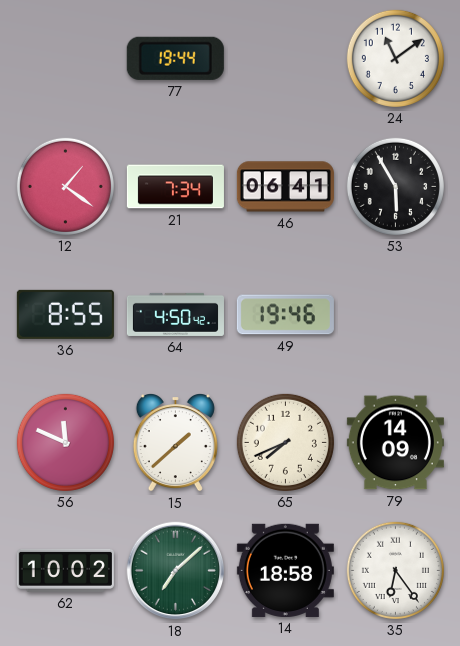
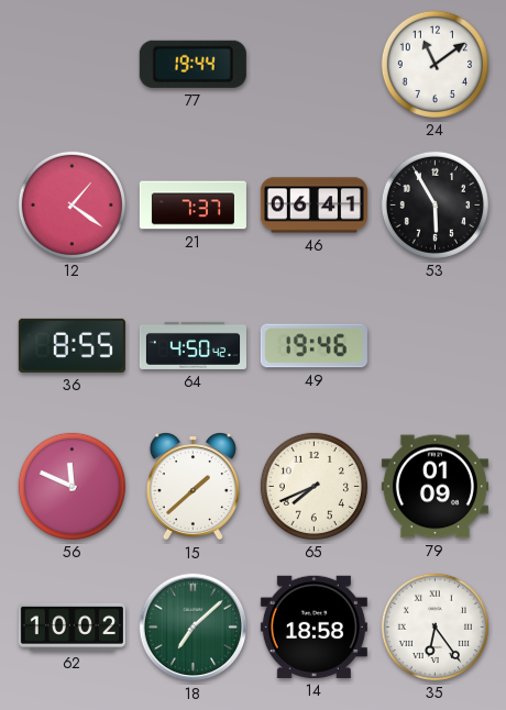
21: 7:34 -> 7:37
79: 14:09 -> 01:09
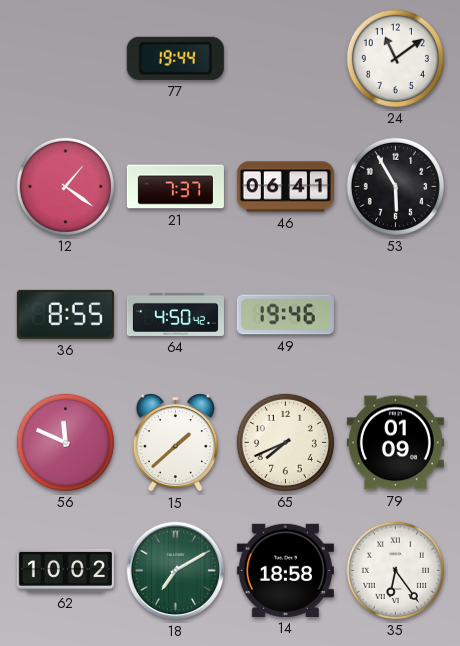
18: 7:08 -> 7:10
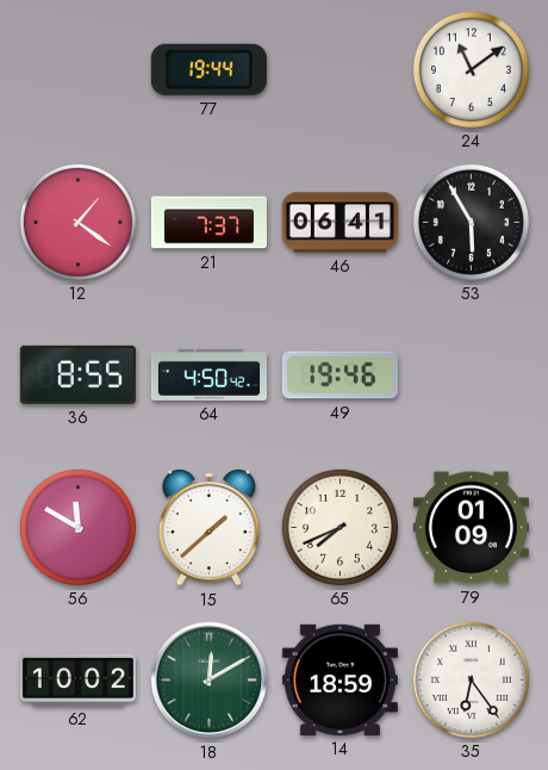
56: 11:49 -> 11:50
18: 7:10 -> 12:10
14: 18:58 -> 18:59
